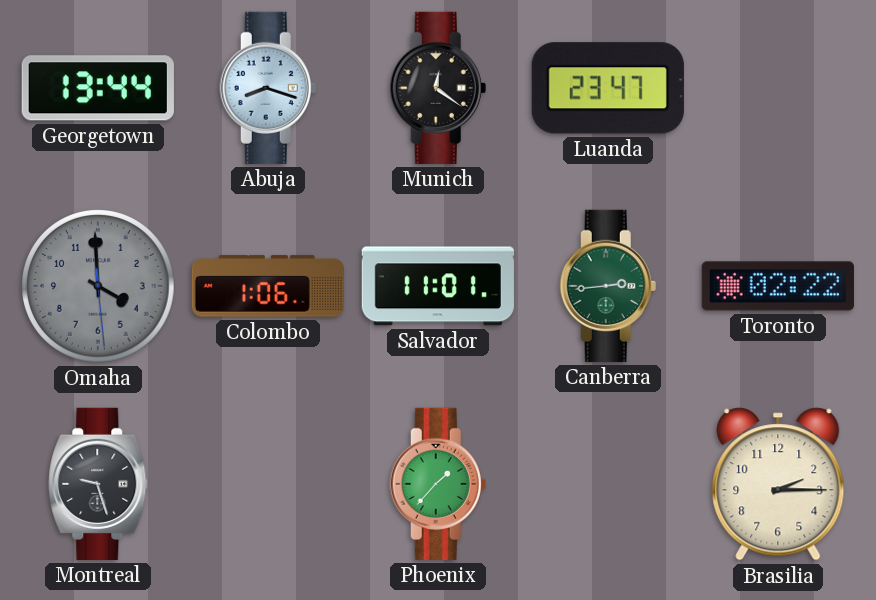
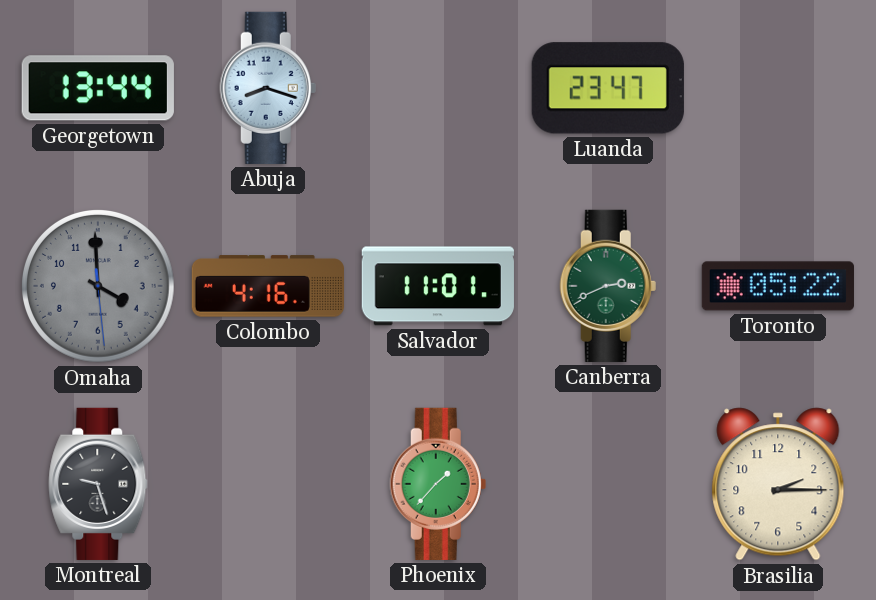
Munich: 12:21 -> none
Colombo: 1:06 -> 4:16
Canberra: 2:44 -> 2:41
Toronto: 02:22 -> 05:22
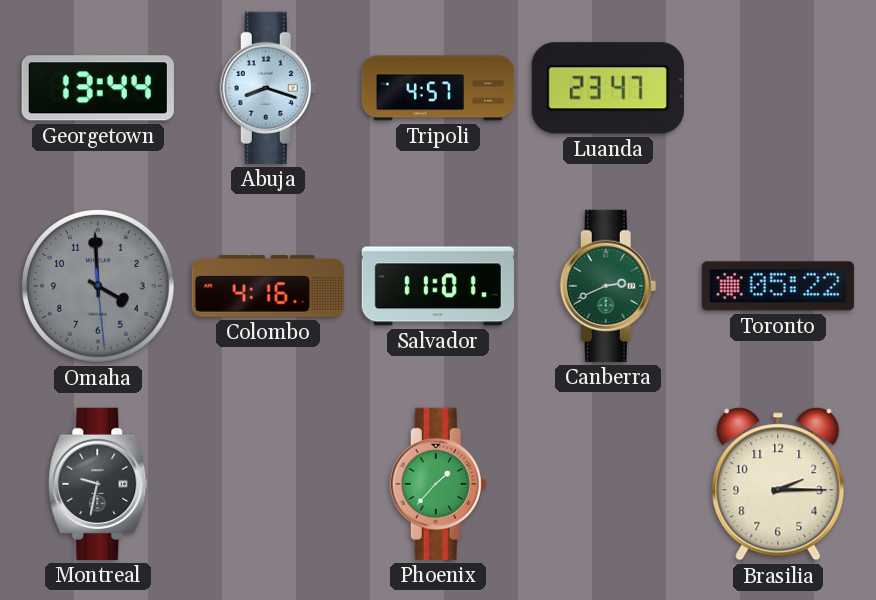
Tripoli: none -> 4:57
Montreal: 9:27 -> 9:32
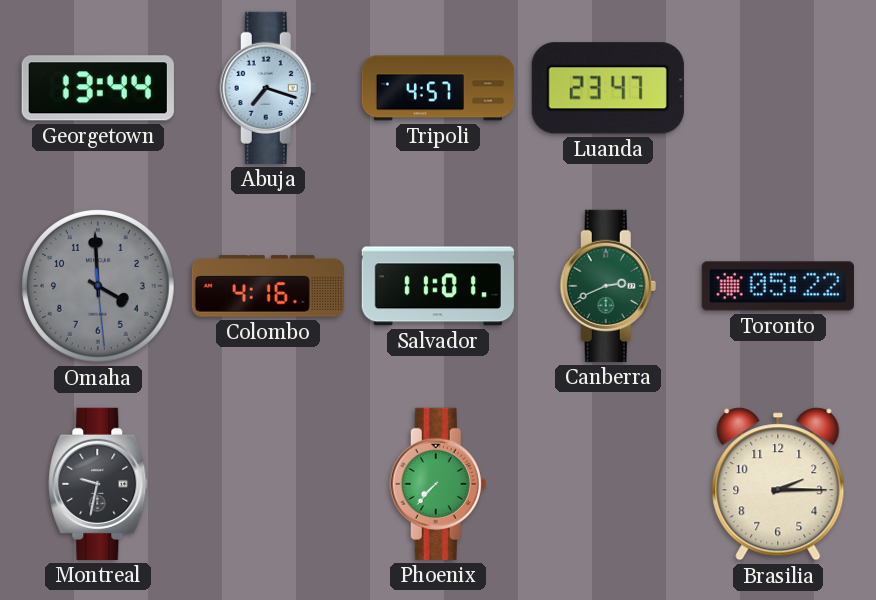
Abuja: 8:18 -> 7:18
Phoenix: 1:37 -> 7:37
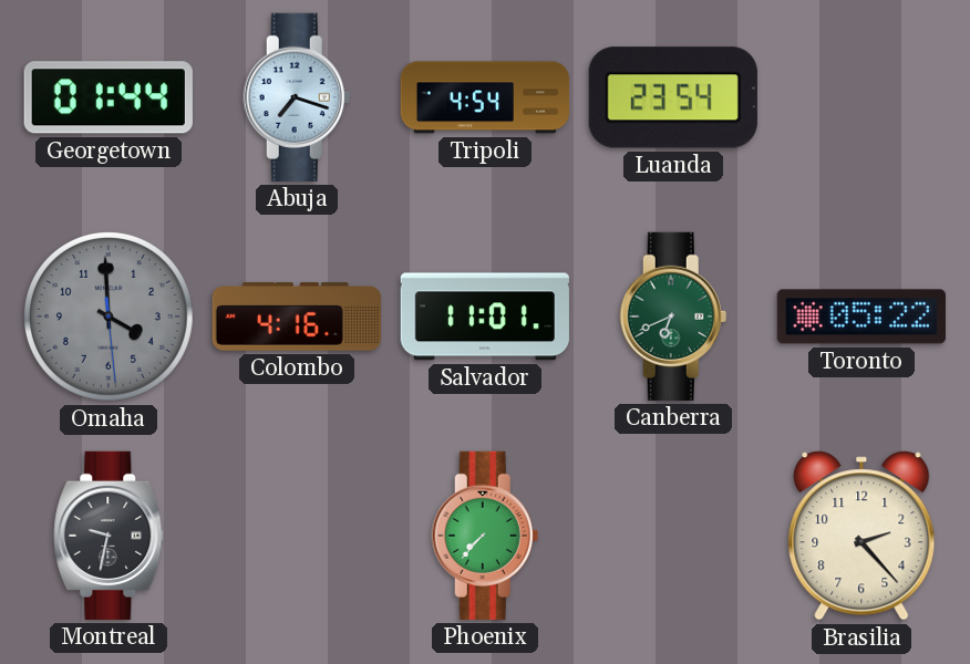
Georgetown: 13:44 -> 01:44
Tripoli: 4:57 -> 4:54
Luanda: 23:47 -> 23:54
Canberra: 2:41 -> 6:41
Brasilia: 2:15 -> 2:23
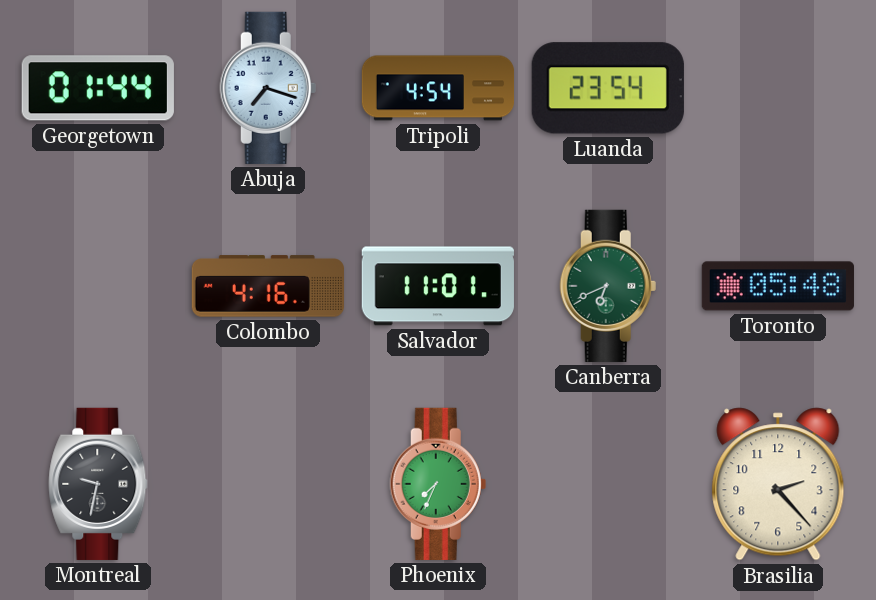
Omaha: 3:59 -> none
Toronto: 05:22 -> 05:48
Phoenix: 7:37 -> 7:34
